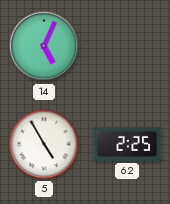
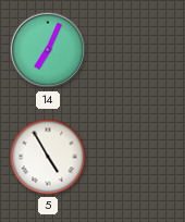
14: 5:04 -> 7:04
62: 2:25 -> none
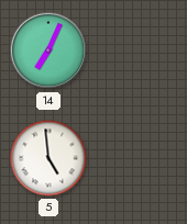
5: 4:55 -> 4:59
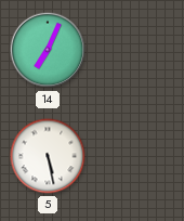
5: 4:59 -> 5:28
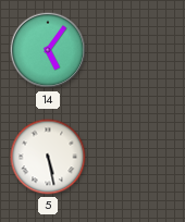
14: 7:04 -> 5:06
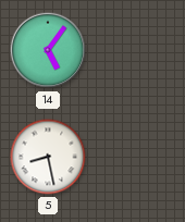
5: 5:28 -> 8:28
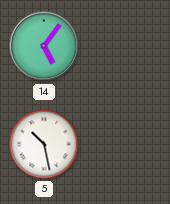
5: 8:28 -> 10:28
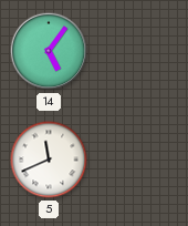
5: 10:28 -> 11:41
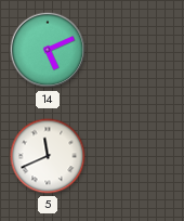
14: 5:06 -> 5:11
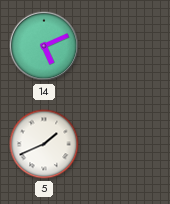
5: 11:41 -> 1:41
